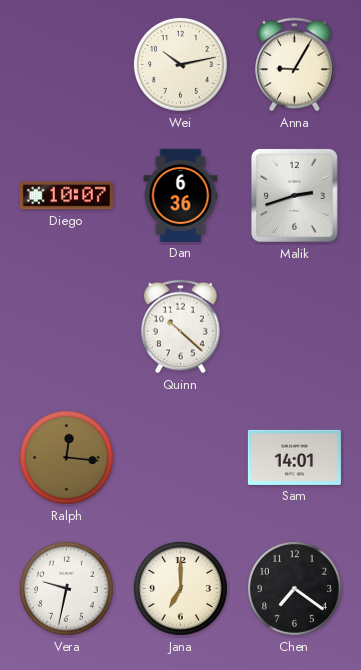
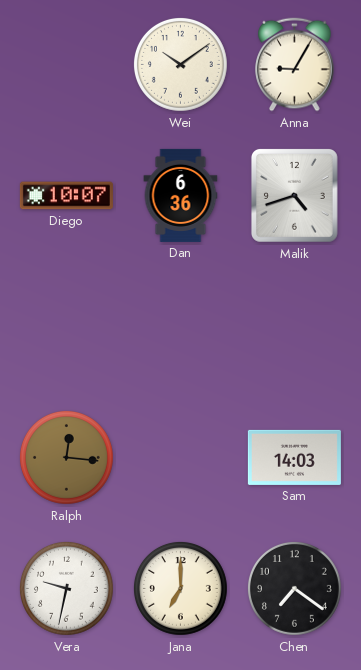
Wei: 10:13 -> 10:09
Malik: 2:42 -> 4:42
Quinn: 10:22 -> none
Sam: 14:01 -> 14:03
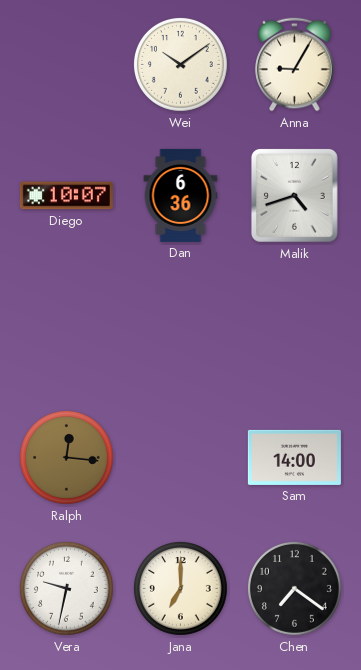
Sam: 14:03 -> 14:00
